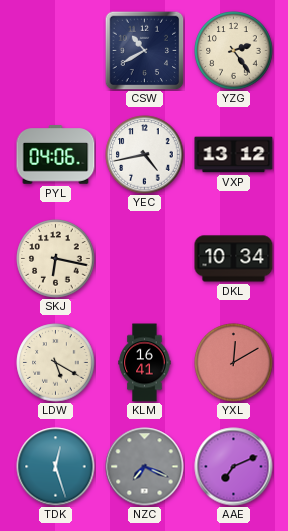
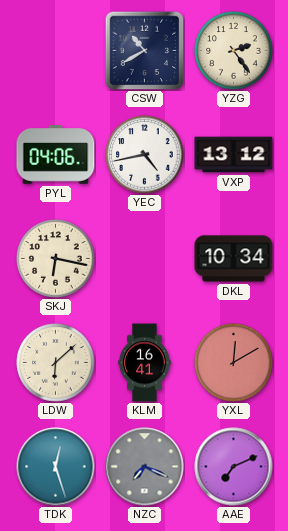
LDW: 5:20 -> 6:08
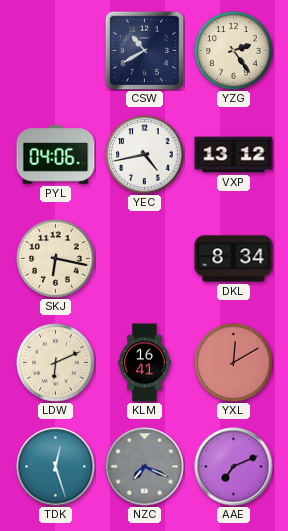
DKL: 10:34 -> 8:34
LDW: 6:08 -> 6:11
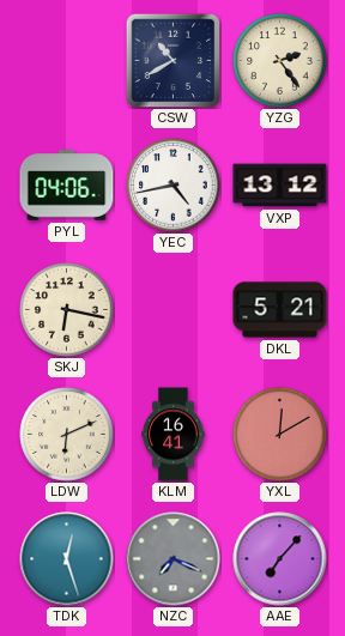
DKL: 8:34 -> 5:21
AAE: 7:11 -> 7:07
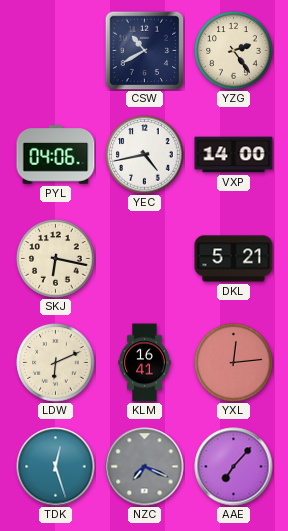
VXP: 13:12 -> 14:00
YXL: 12:10 -> 12:14
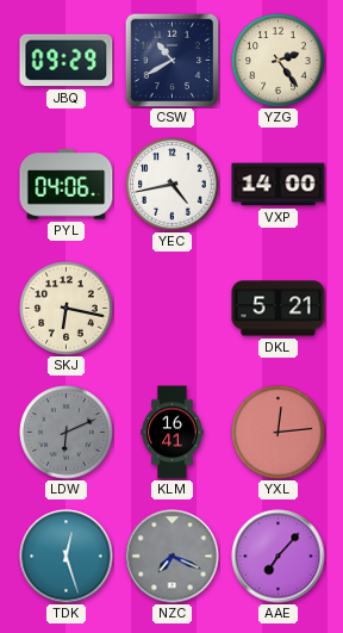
JBQ: none -> 09:29
LDW dial: cream -> grey
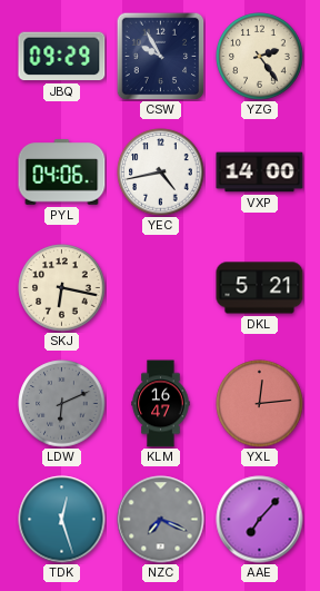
CSW: 10:40 -> 9:55
KLM: 16:41 -> 16:47
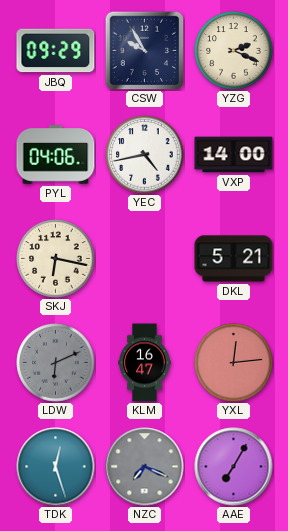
YZG: 2:24 -> 2:19
AAE: 7:07 -> 7:05
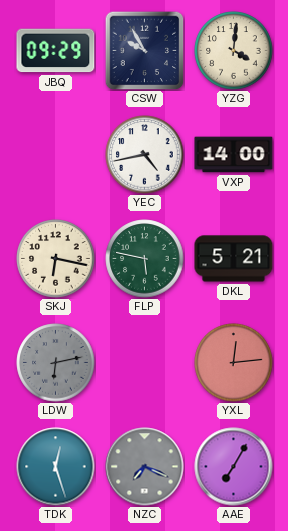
YZG: 2:19 -> 4:01
PYL: 04:06 -> none
FLP: none -> 5:47
LDW: 6:11 -> 6:13
KLM: 16:47 -> none
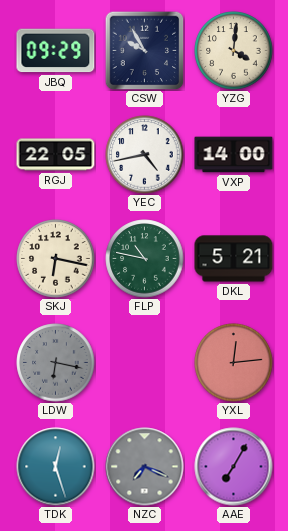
RGJ: none -> 22:05
FLP: 5:47 -> 10:47
LDW: 6:13 -> 6:17
